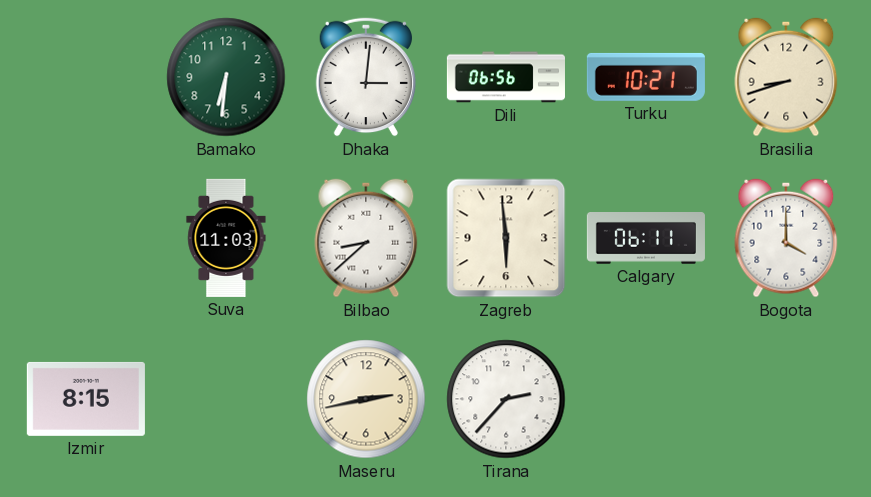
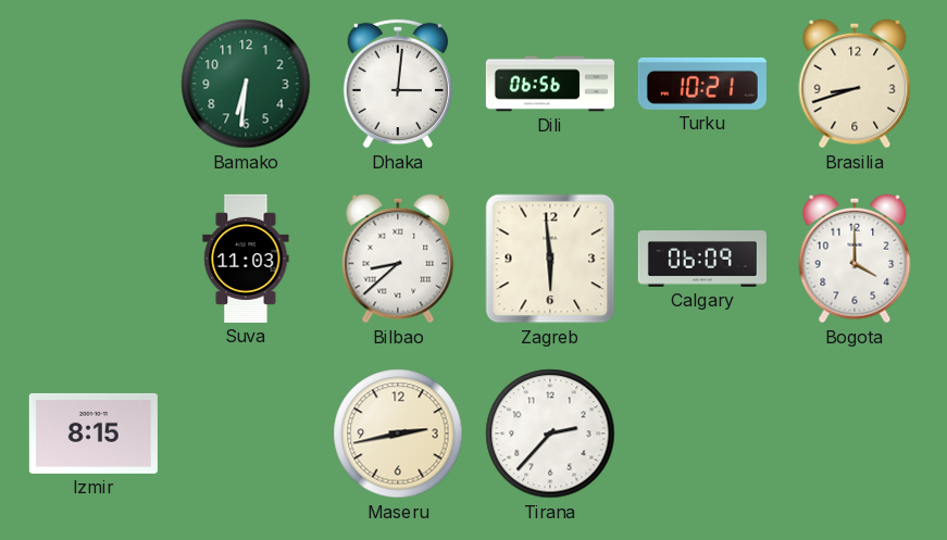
Calgary: 06:11 -> 06:09
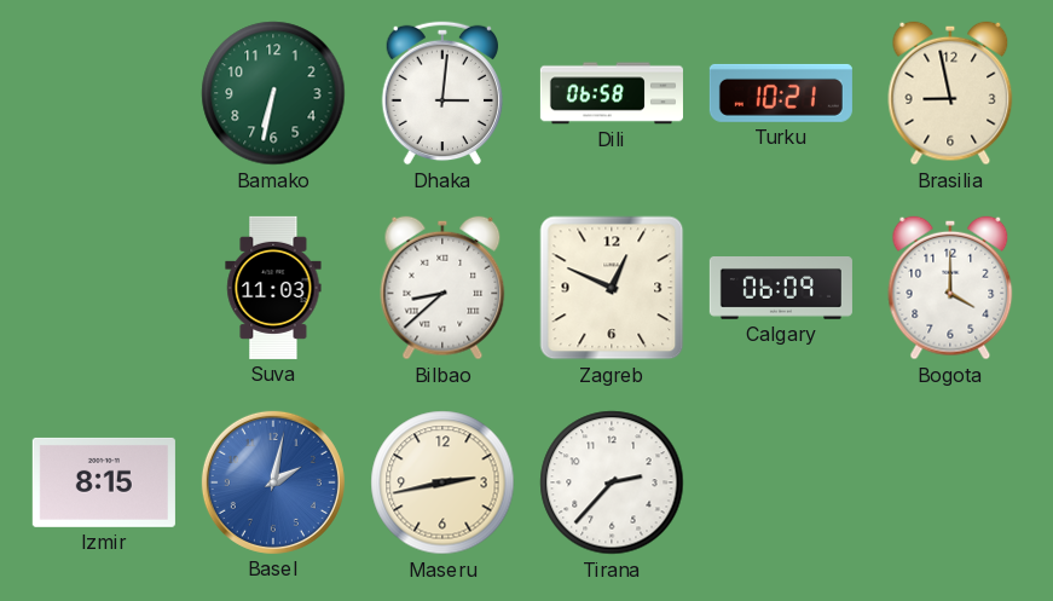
Bamako: 6:31 -> 6:32
Dili: 06:56 -> 06:58
Brasilia: 8:42 -> 8:58
Zagreb: 5:59 -> 12:49
Basel: none -> 2:02
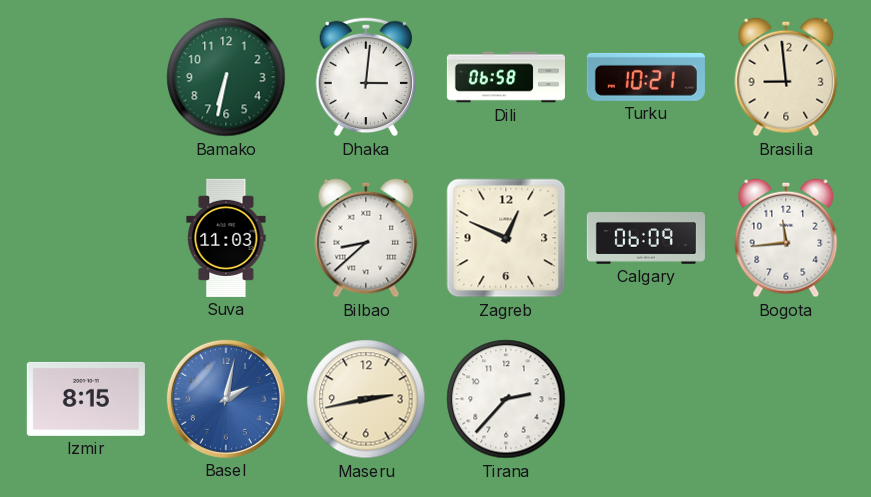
Brasilia: 8:58 -> 8:59
Bogota: 4:00 -> 11:44
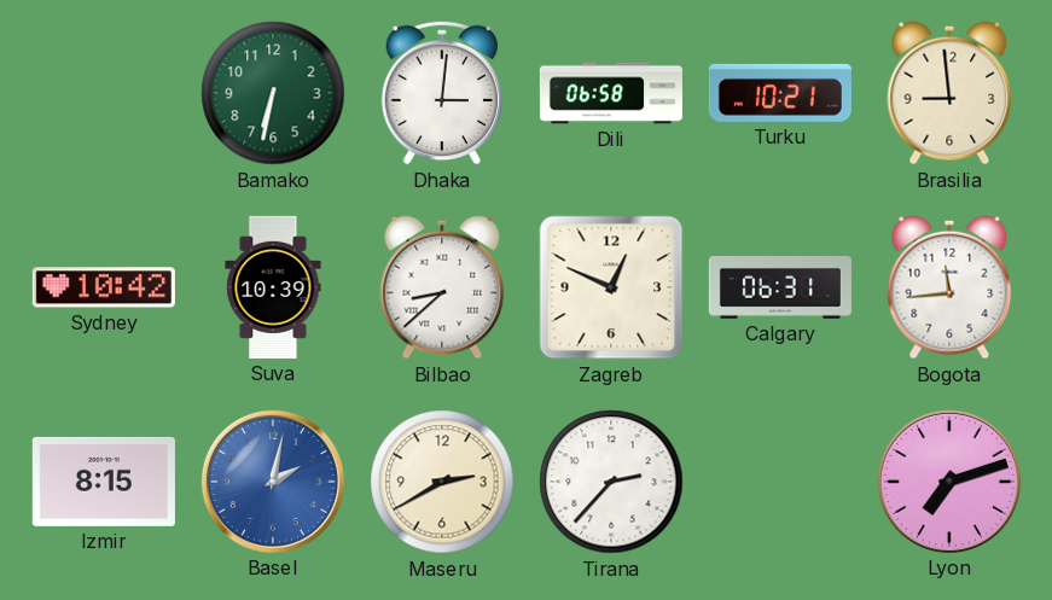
Sydney: none -> 10:42
Suva: 11:03 -> 10:39
Calgary: 06:09 -> 06:31
Maseru: 2:43 -> 2:40
Lyon: none -> 7:12
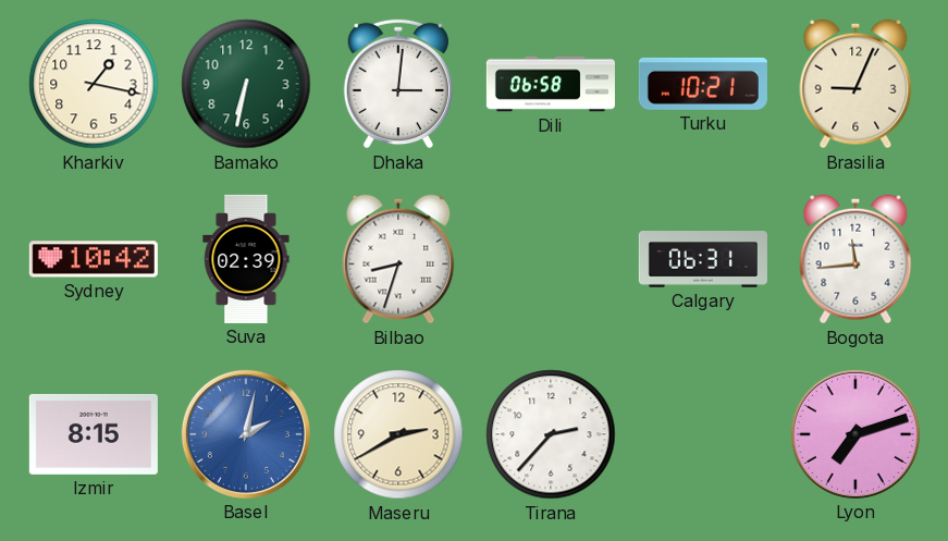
Kharkiv: none -> 1:17
Brasilia: 8:59 -> 9:04
Suva: 10:39 -> 02:39
Bilbao: 8:38 -> 8:33
Zagreb: 12:49 -> none
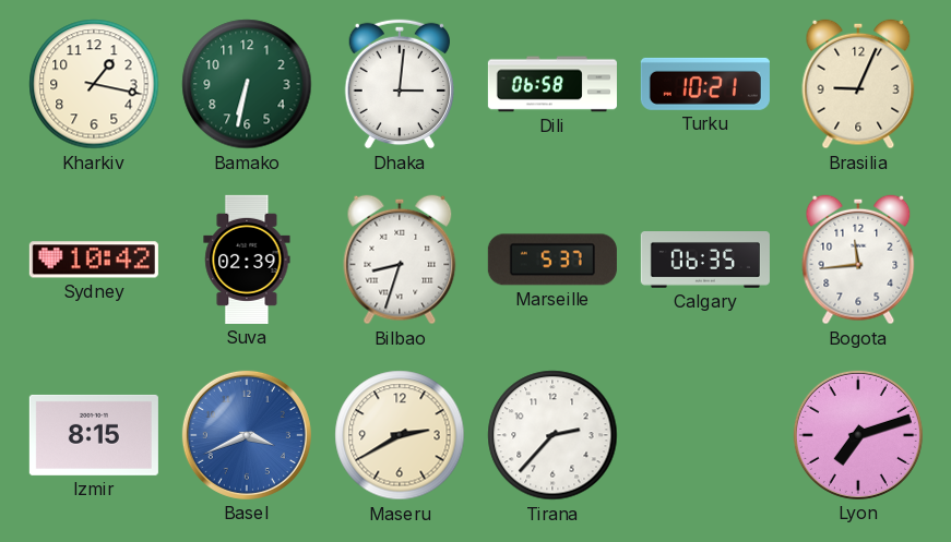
Marseille: none -> 5:37
Calgary: 06:31 -> 06:35
Basel: 2:02 -> 3:41
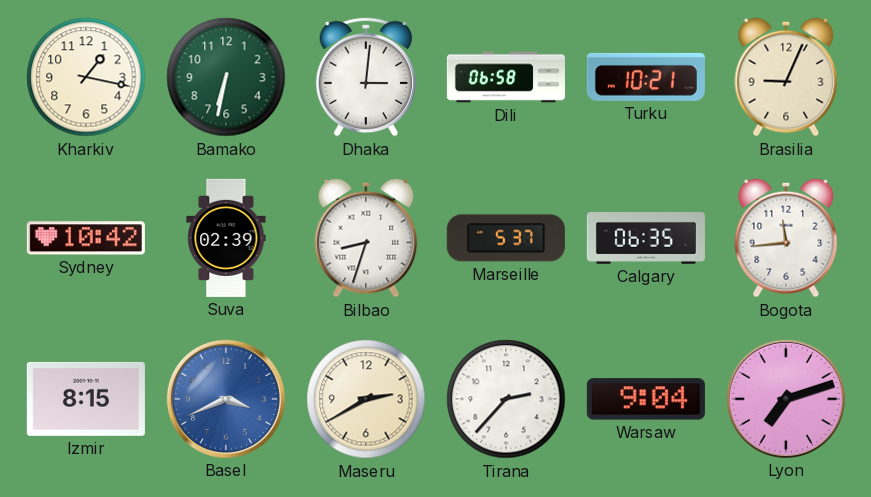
Warsaw: none -> 9:04
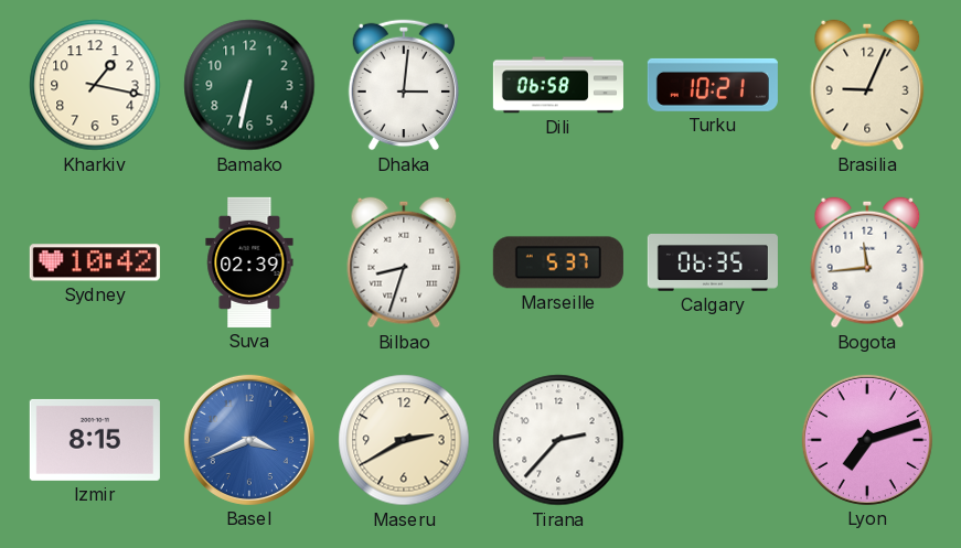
Warsaw: 9:04 -> none
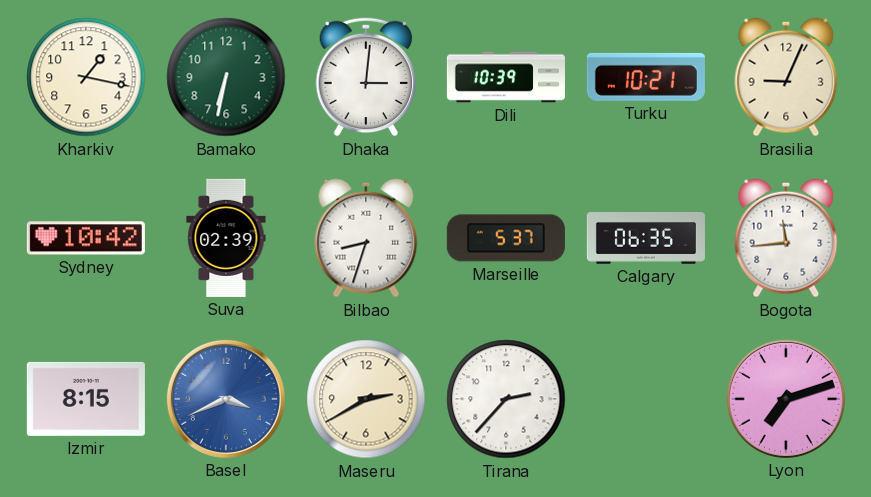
Dili: 06:58 -> 10:39
